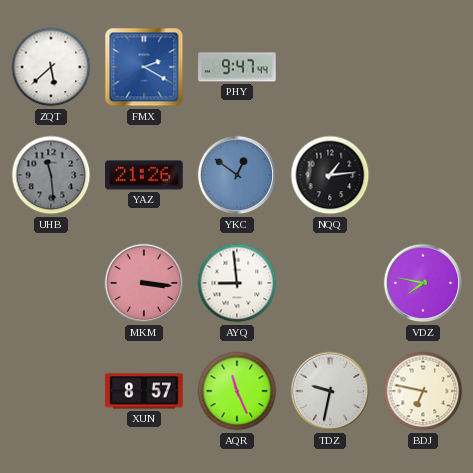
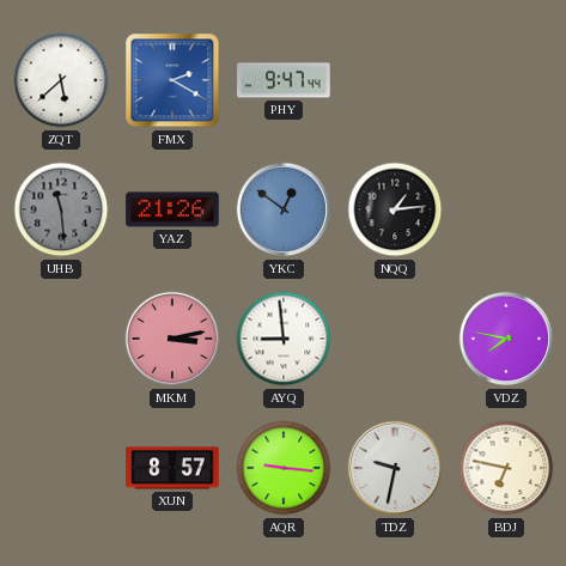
MKM: 3:16 -> 3:13
AQR: 11:26 -> 9:16
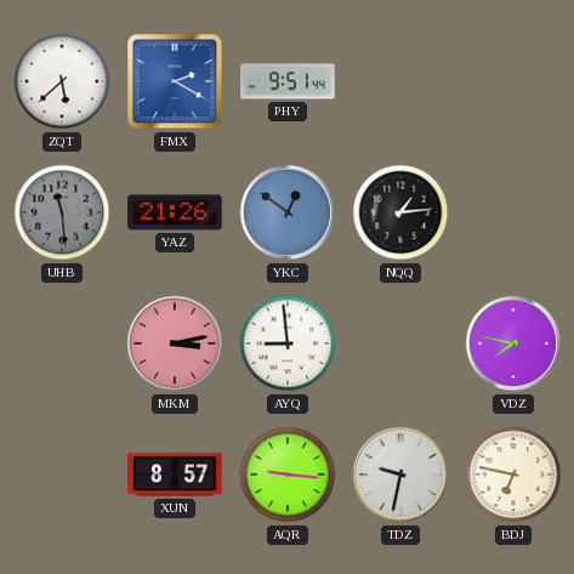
PHY: 9:47 -> 9:51
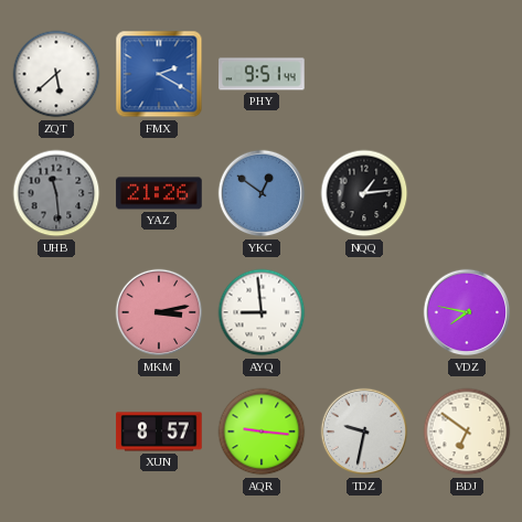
BDJ: 6:47 -> 6:51
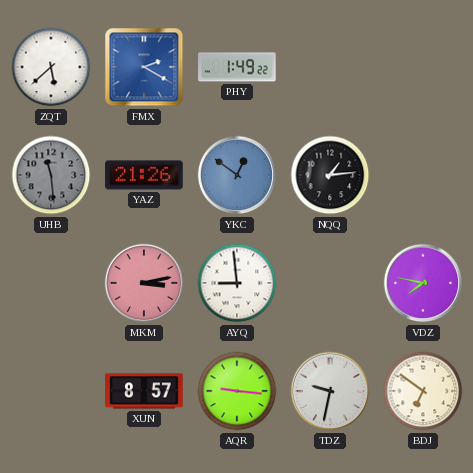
PHY: 9:51 -> 1:49
